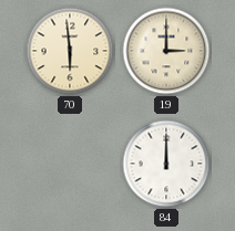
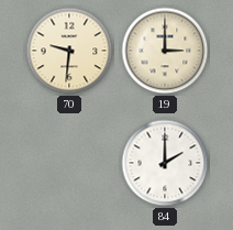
70: 5:59 -> 9:31
84: 12:00 -> 2:00
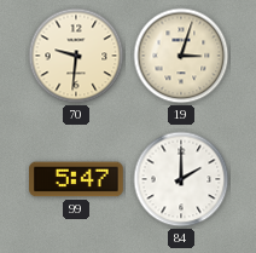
19: 3:00 -> 3:03
99: none -> 5:47
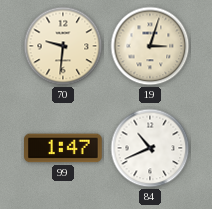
99: 5:47 -> 1:47
84: 2:00 -> 10:41
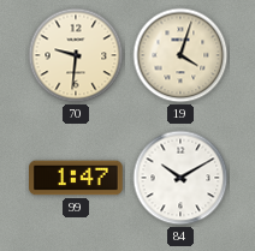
19: 3:03 -> 4:03
84: 10:41 -> 10:10
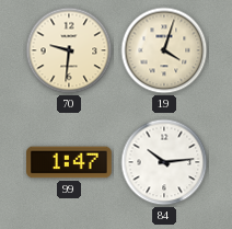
84: 10:10 -> 10:14
